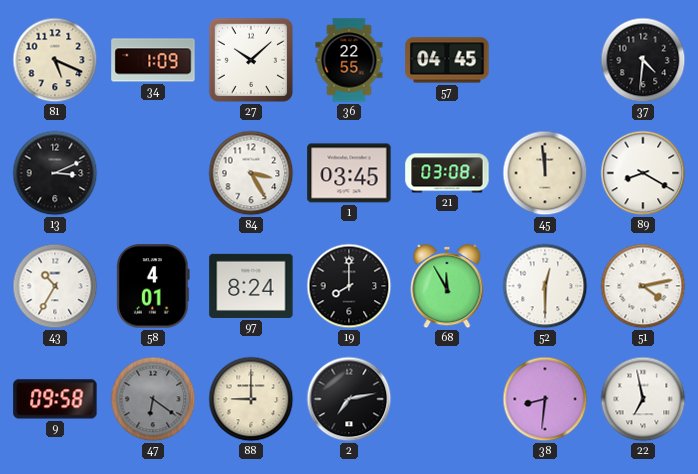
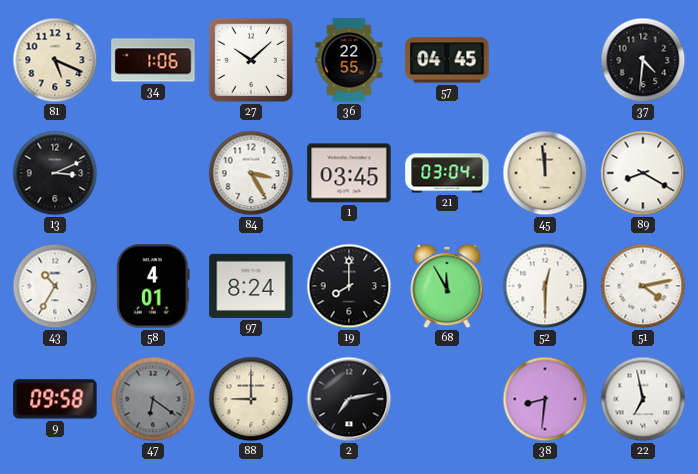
34: 1:09 -> 1:06
21: 03:08 -> 03:04
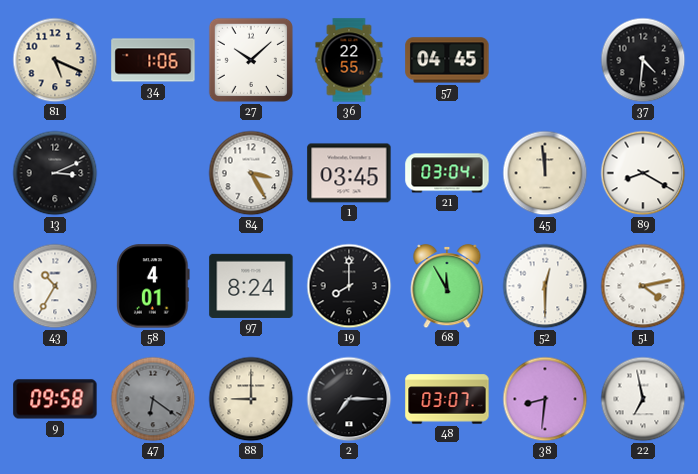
2: 7:13 -> 7:15
48: none -> 03:07
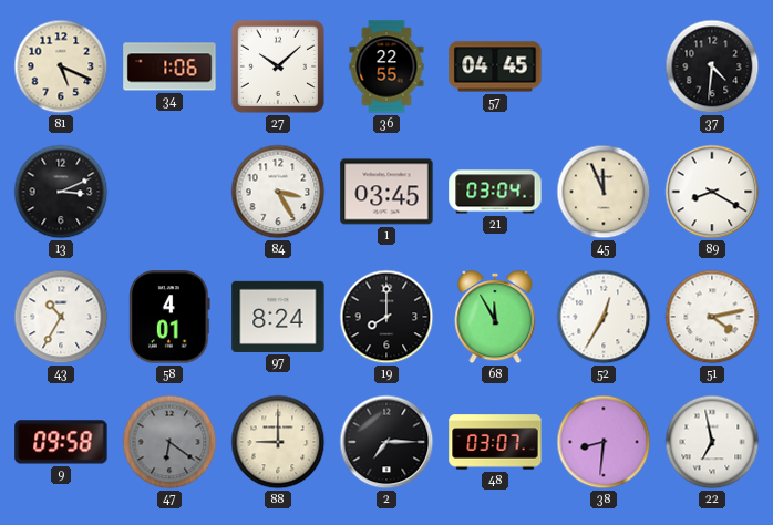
45: 11:59 -> 11:56
52: 12:30 -> 12:35
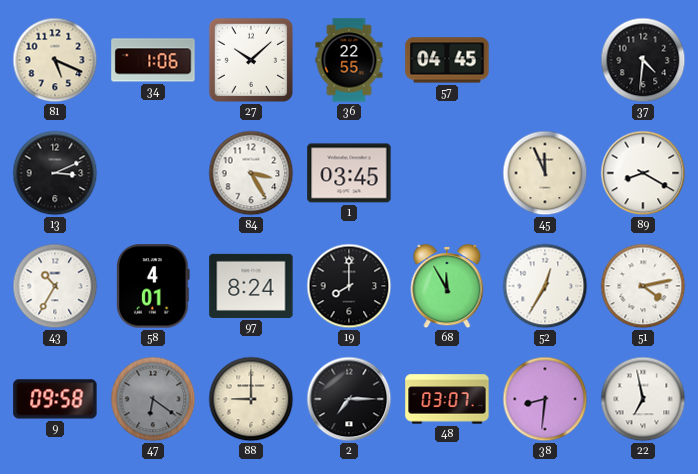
21: 03:04 -> none
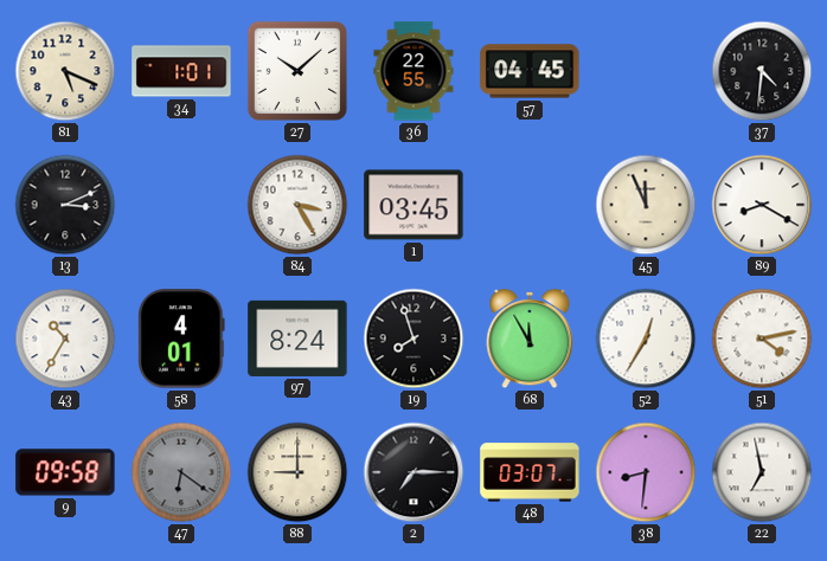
34: 1:06 -> 1:01
19: 8:00 -> 7:57
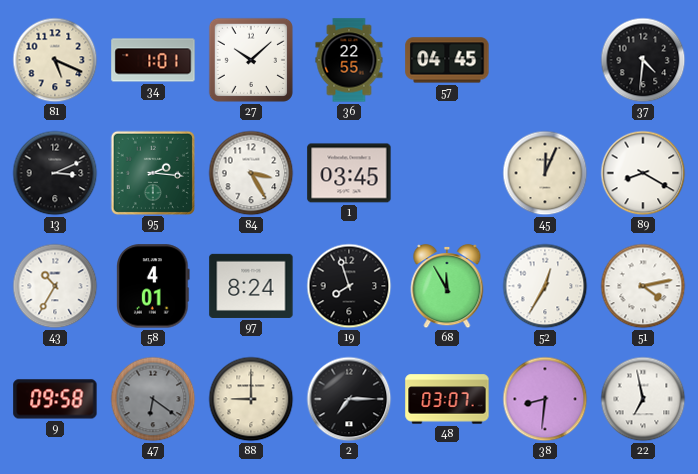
95: none -> 2:16
45: 11:56 -> 12:04
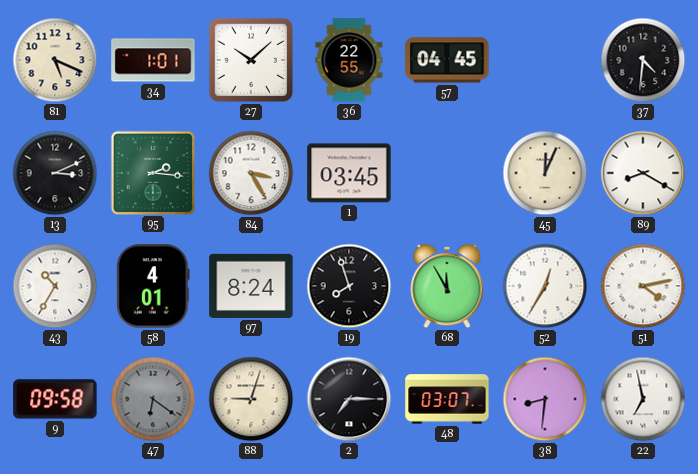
88: 9:00 -> 9:03
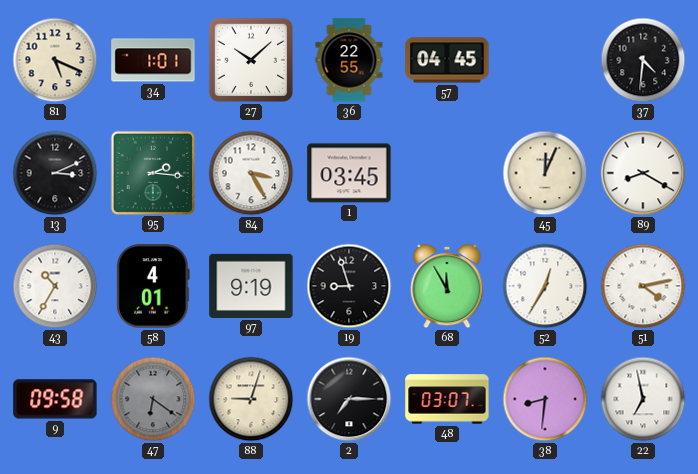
97: 8:24 -> 9:19
19: 7:57 -> 8:57
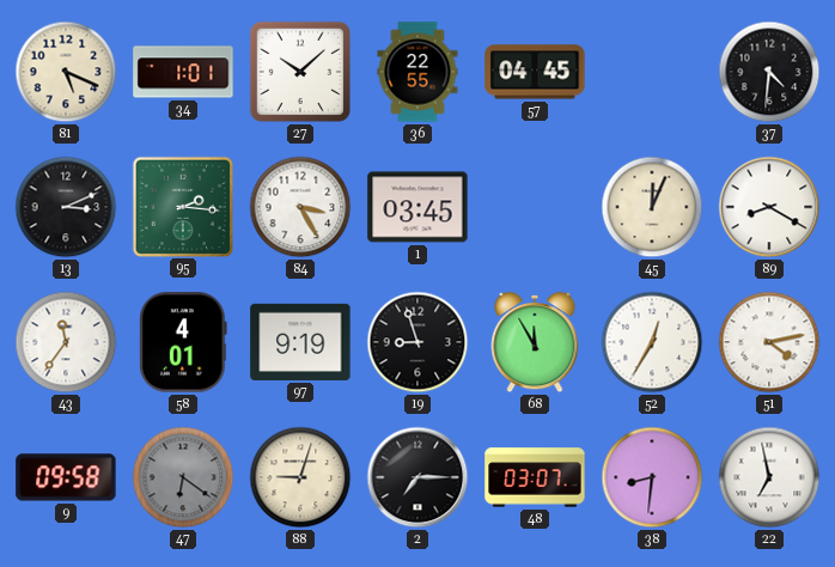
43: 10:35 -> 11:36
